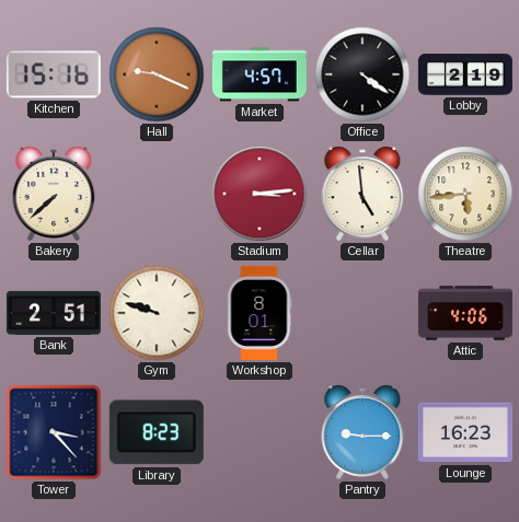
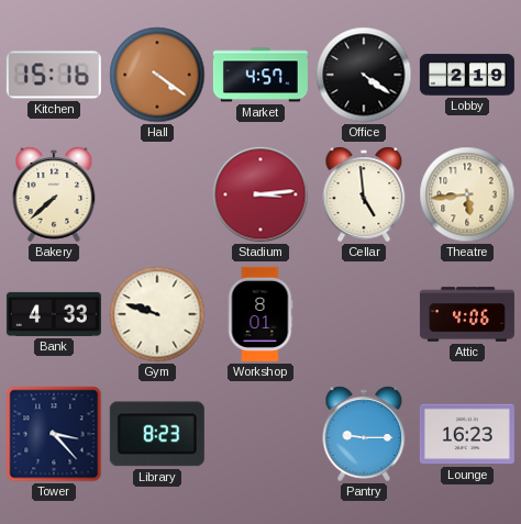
Hall: 9:19 -> 4:21
Bank: 2:51 -> 4:33
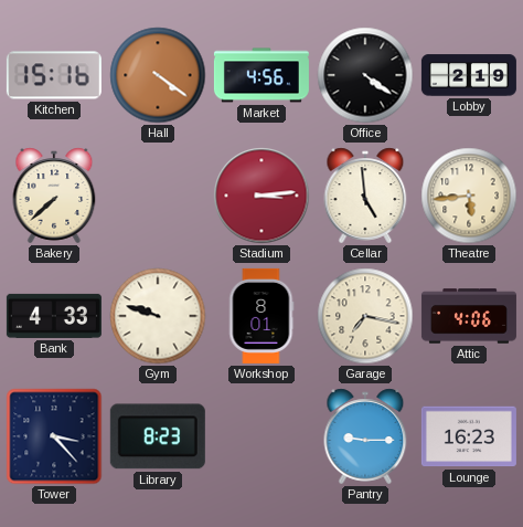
Market: 4:57 -> 4:56
Garage: none -> 7:17
